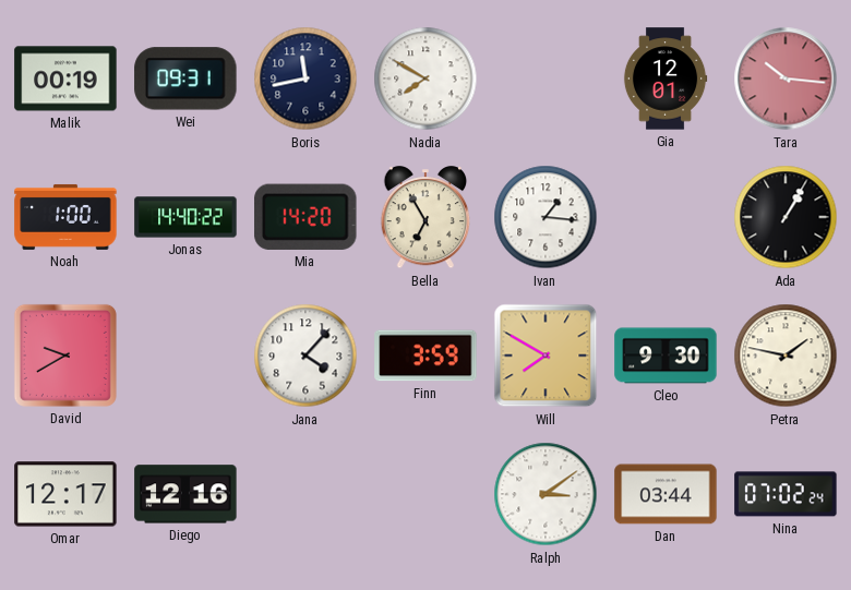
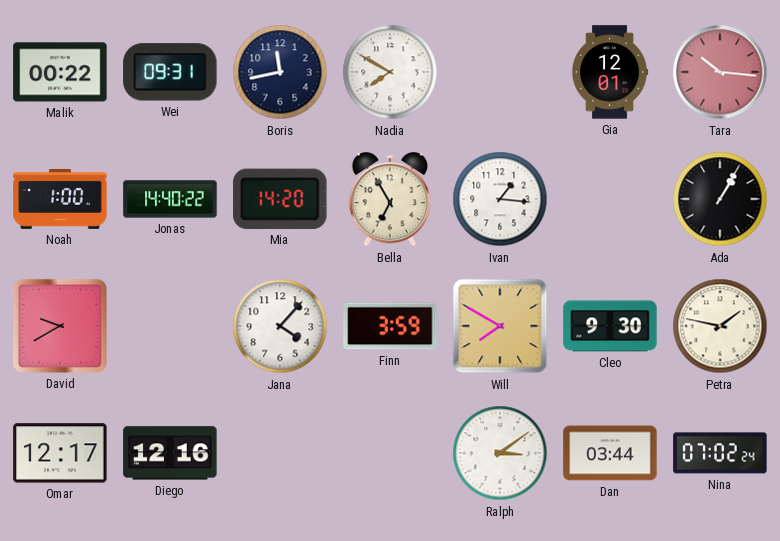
Malik: 00:19 -> 00:22
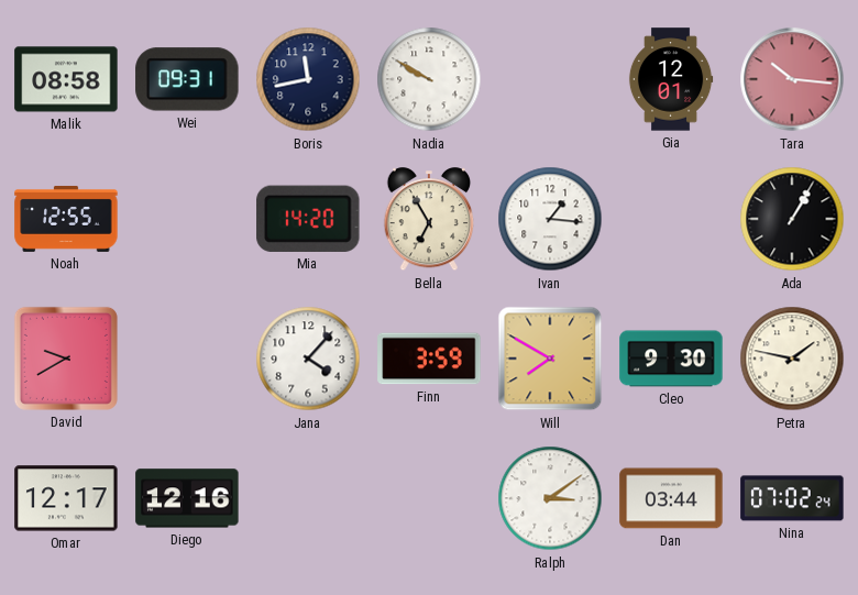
Malik: 00:22 -> 08:58
Nadia: 7:50 -> 9:50
Noah: 1:00 -> 12:55
Jonas: 14:40 -> none
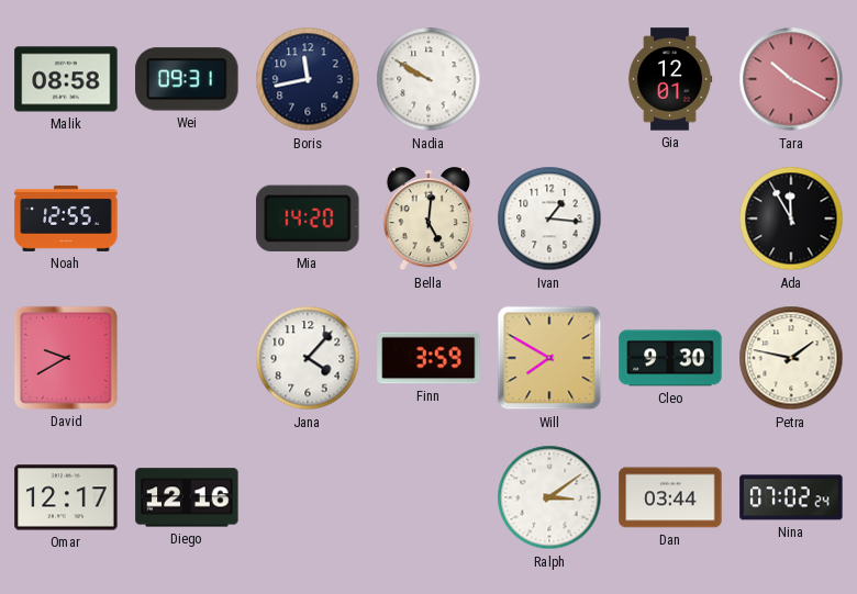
Tara: 10:16 -> 10:20
Bella: 6:55 -> 5:01
Ada: 1:05 -> 11:55
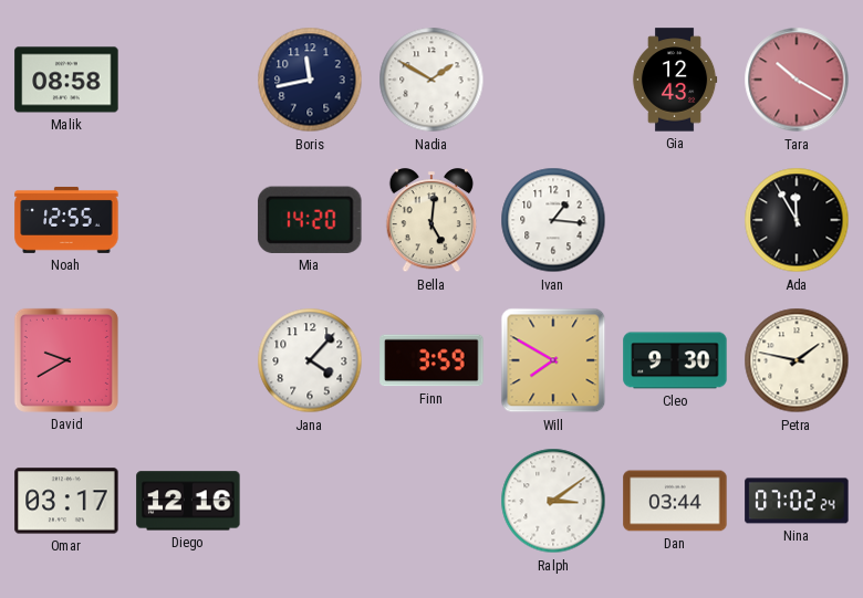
Wei: 09:31 -> none
Nadia: 9:50 -> 1:50
Gia: 12:01 -> 12:43
Omar: 12:17 -> 03:17
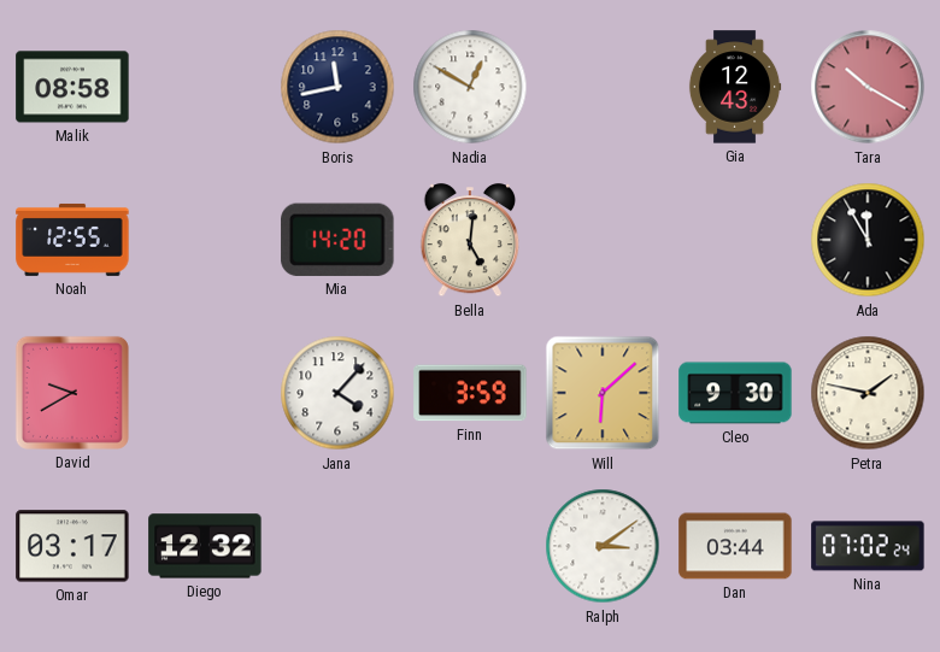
Nadia: 1:50 -> 12:50
Ivan: 1:16 -> none
Will: 7:50 -> 6:08
Diego: 12:16 -> 12:32
